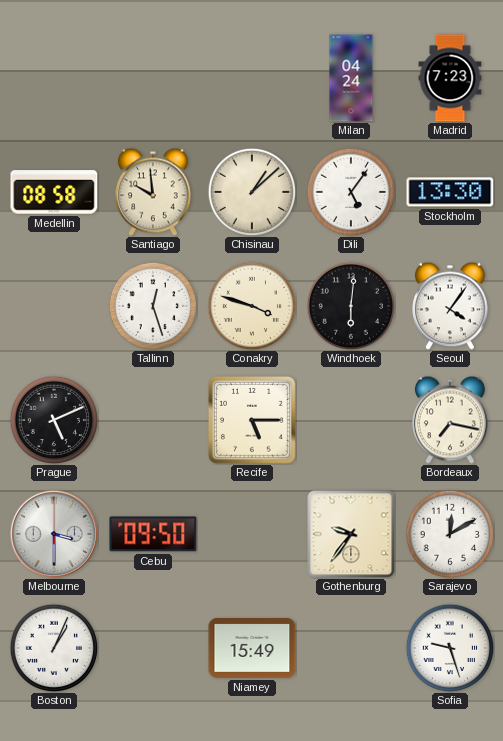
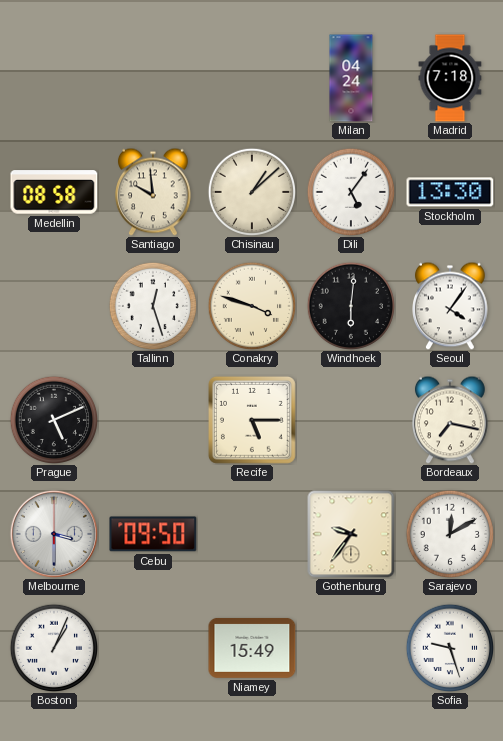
Madrid: 7:23 -> 7:18
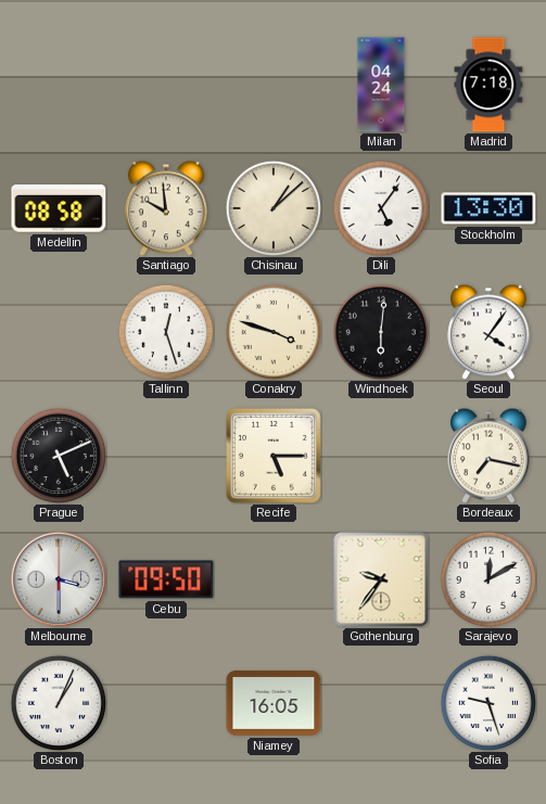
Niamey: 15:49 -> 16:05
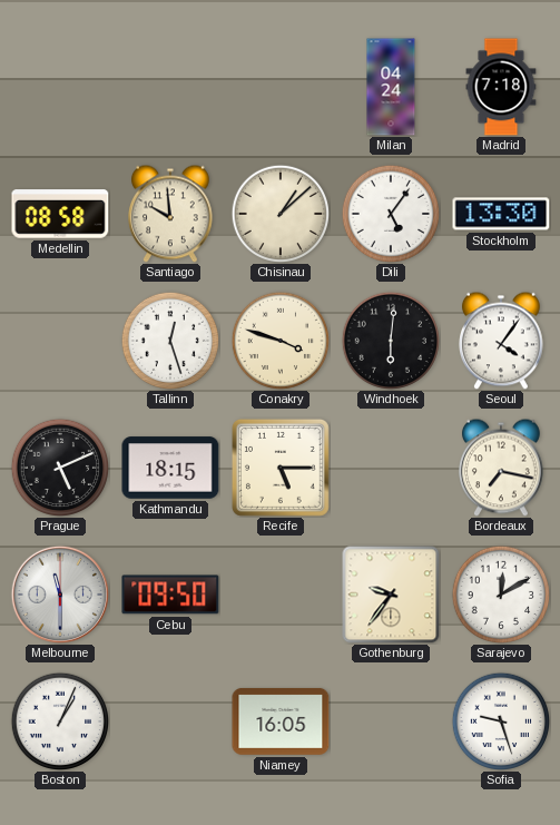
Kathmandu: none -> 18:15
Melbourne: 3:30 -> 11:30
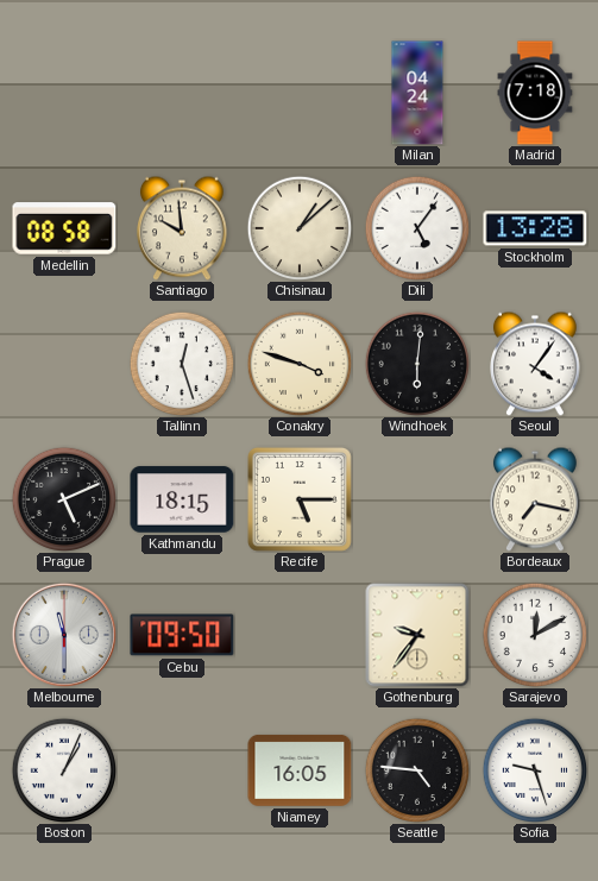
Stockholm: 13:30 -> 13:28
Seattle: none -> 4:46
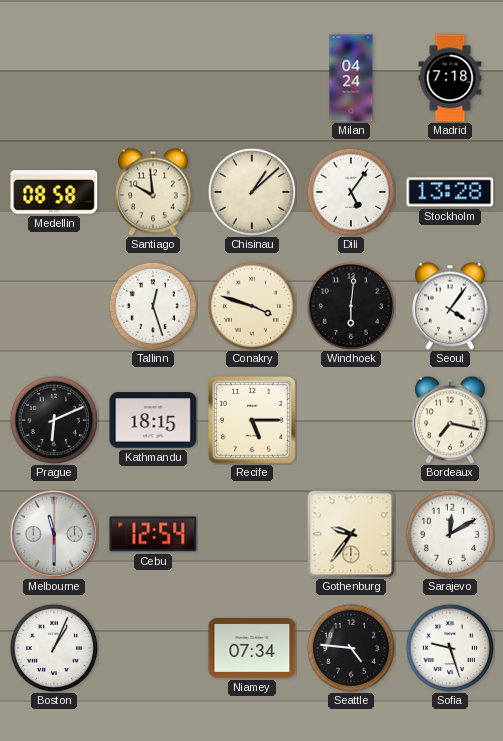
Prague: 5:11 -> 6:11
Cebu: 09:50 -> 12:54
Niamey: 16:05 -> 07:34
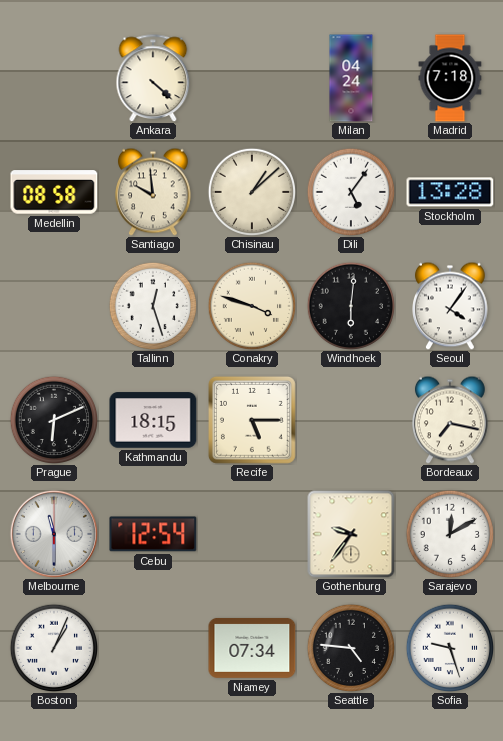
Ankara: none -> 4:22
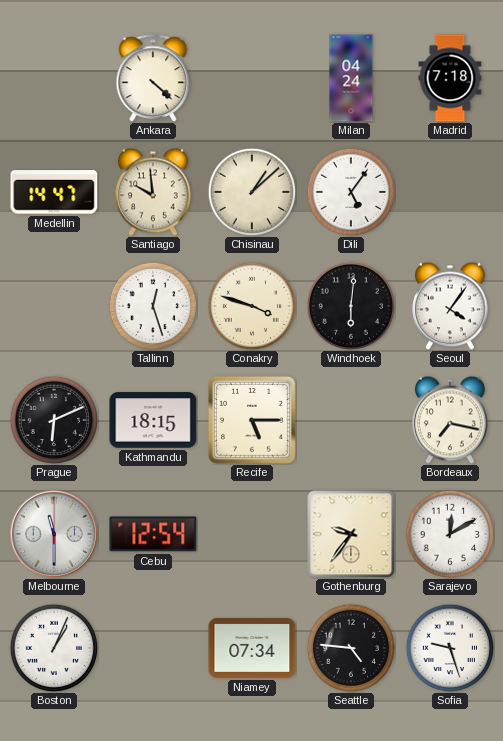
Medellin: 08:58 -> 14:47
Stockholm: 13:28 -> none
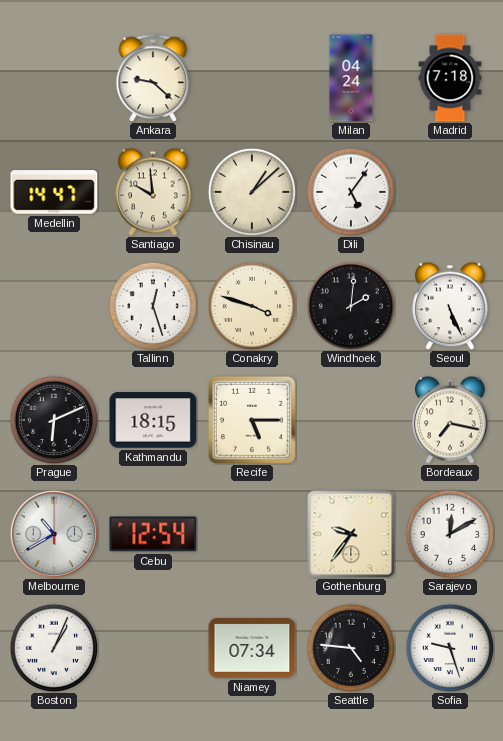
Ankara: 4:22 -> 9:22
Windhoek: 6:01 -> 2:01
Seoul: 4:06 -> 5:26
Melbourne: 11:30 -> 10:40
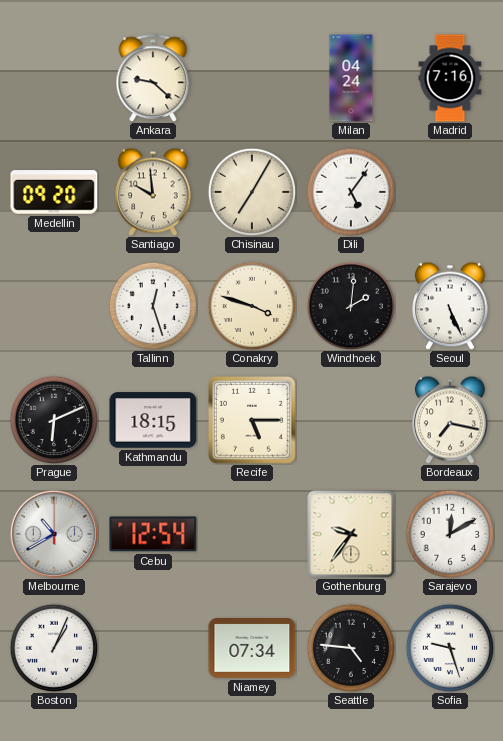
Madrid: 7:18 -> 7:16
Medellin: 14:47 -> 09:20
Chisinau: 1:08 -> 7:05
